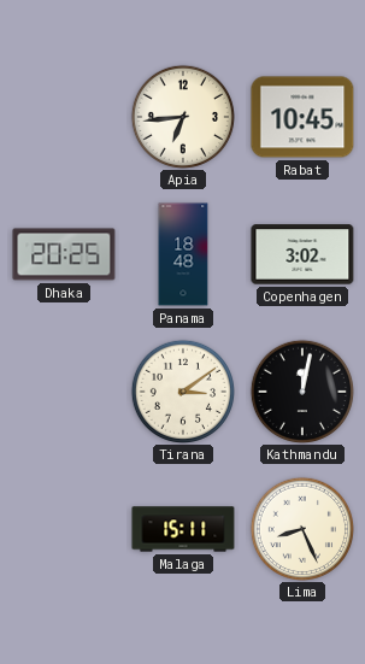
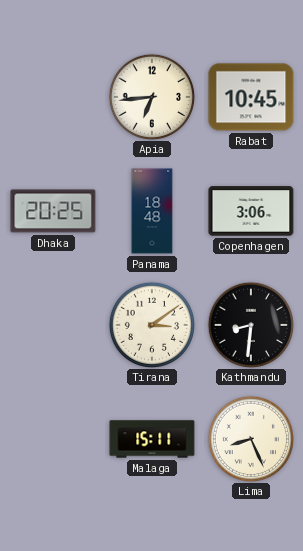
Copenhagen: 3:02 -> 3:06
Kathmandu: 12:02 -> 8:31
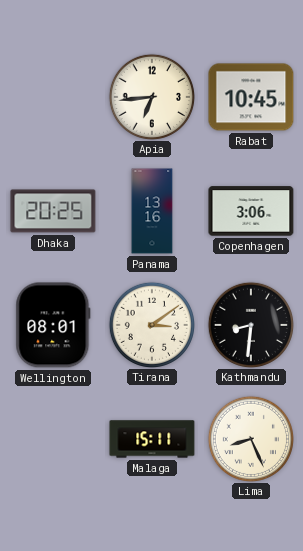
Panama: 18:48 -> 13:16
Wellington: none -> 08:01
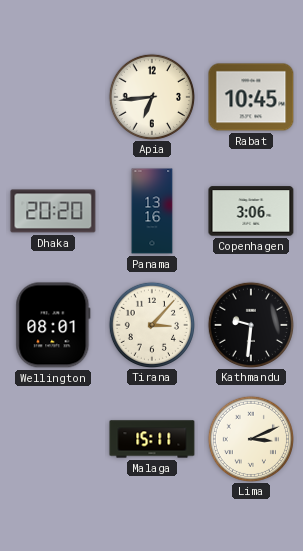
Dhaka: 20:25 -> 20:20
Tirana: 3:09 -> 3:07
Kathmandu: 8:31 -> 9:31
Lima: 8:26 -> 3:11
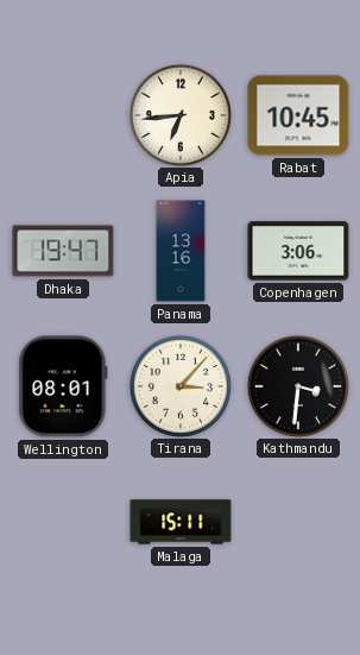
Dhaka: 20:20 -> 19:47
Kathmandu: 9:31 -> 3:31
Lima: 3:11 -> none
